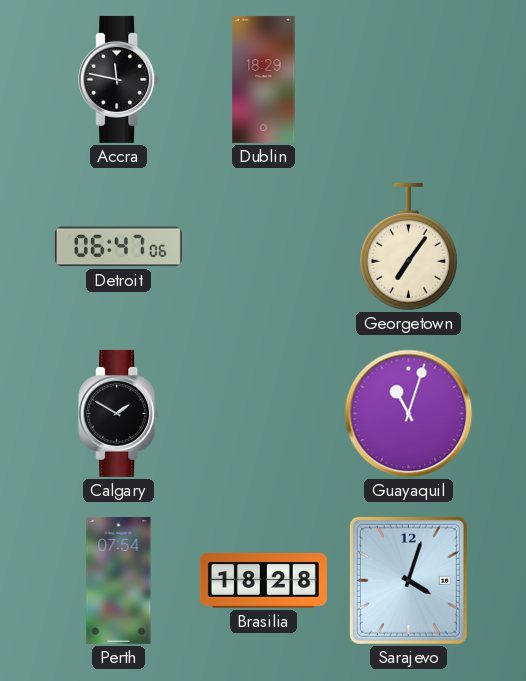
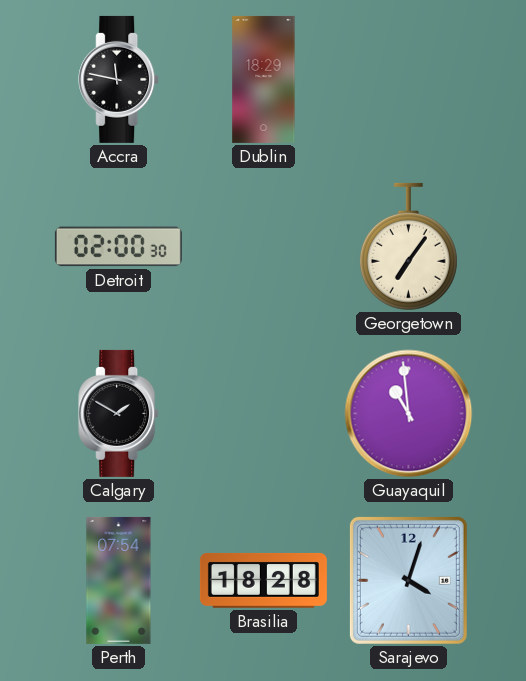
Detroit: 06:47 -> 02:00
Guayaquil: 11:03 -> 10:59
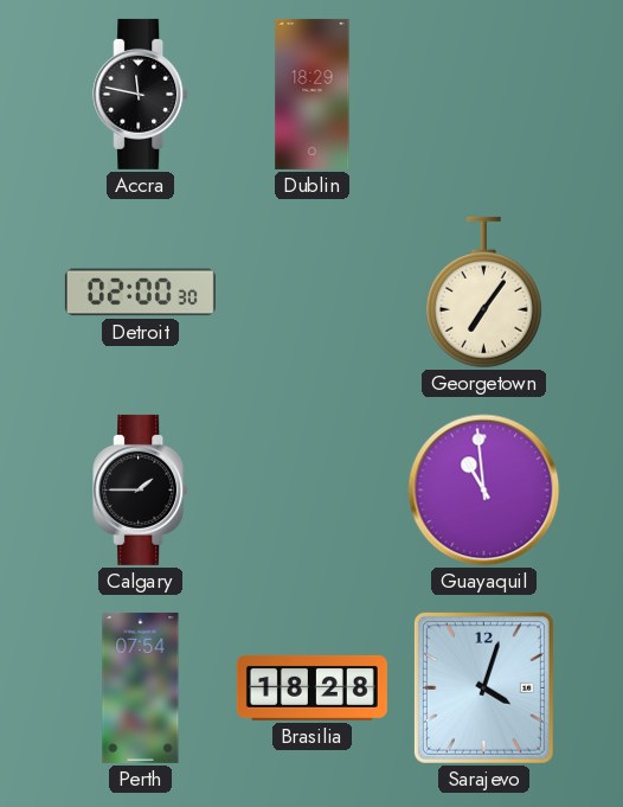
Calgary: 1:50 -> 1:45
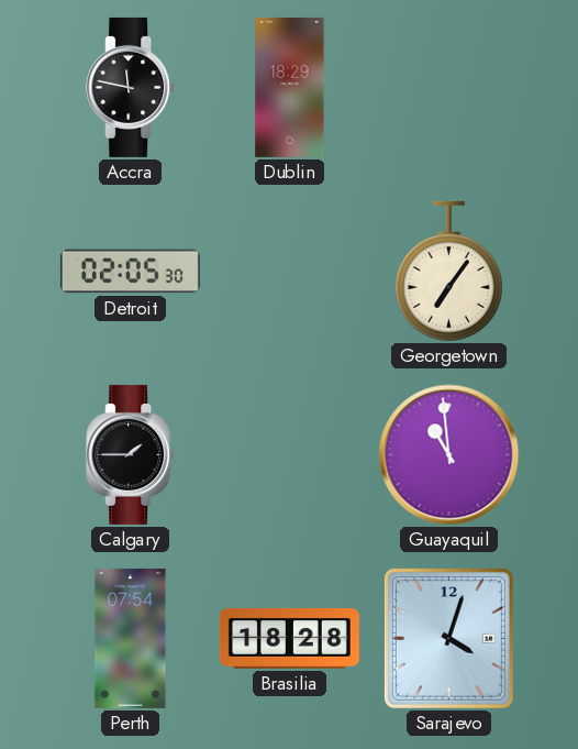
Detroit: 02:00 -> 02:05
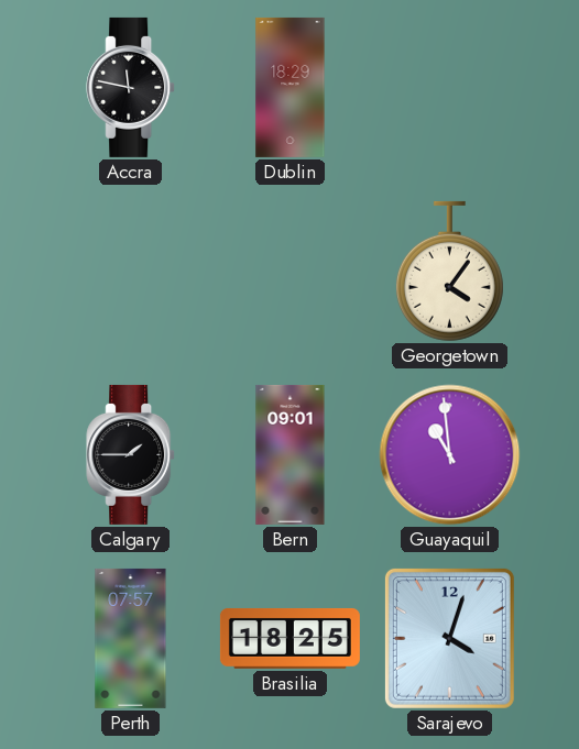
Detroit: 02:05 -> none
Georgetown: 7:06 -> 4:06
Bern: none -> 09:01
Perth: 07:54 -> 07:57
Brasilia: 18:28 -> 18:25
